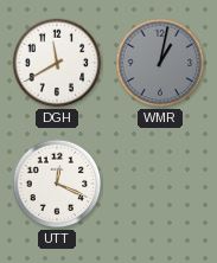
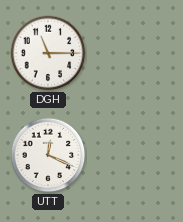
DGH: 11:40 -> 11:15
WMR: 1:02 -> none
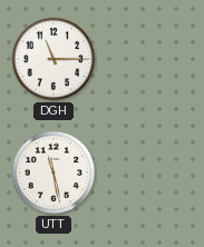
UTT: 12:19 -> 11:28
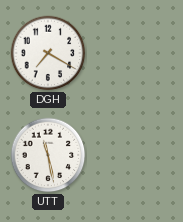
DGH: 11:15 -> 7:20
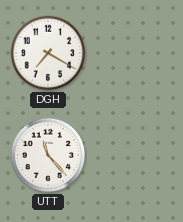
UTT: 11:28 -> 11:23
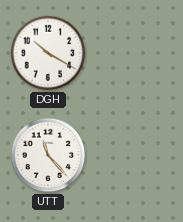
DGH: 7:20 -> 10:20
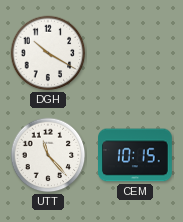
CEM: none -> 10:15
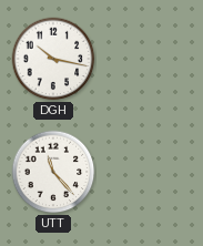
DGH: 10:20 -> 10:17
CEM: 10:15 -> none
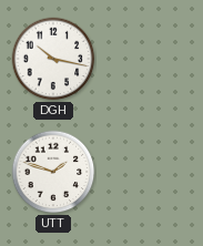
UTT: 11:23 -> 1:48
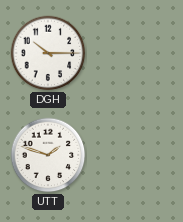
DGH: 10:17 -> 10:15
